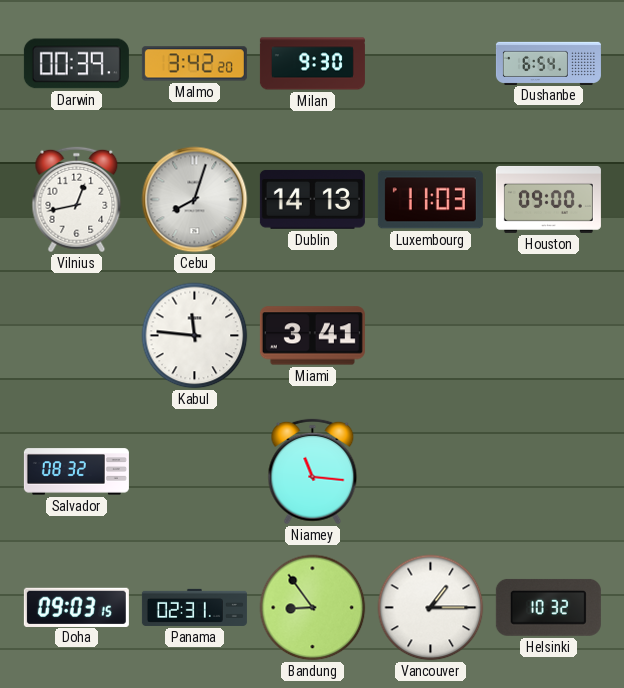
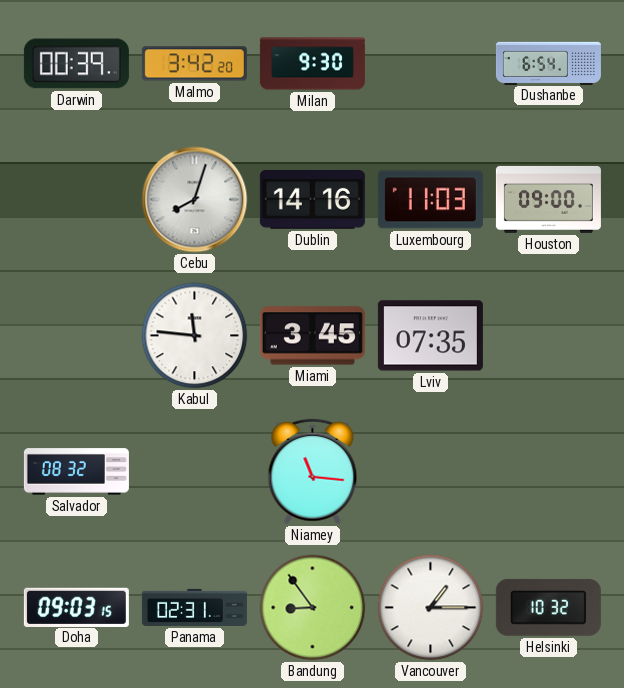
Vilnius: 12:43 -> none
Dublin: 14:13 -> 14:16
Miami: 3:41 -> 3:45
Lviv: none -> 07:35
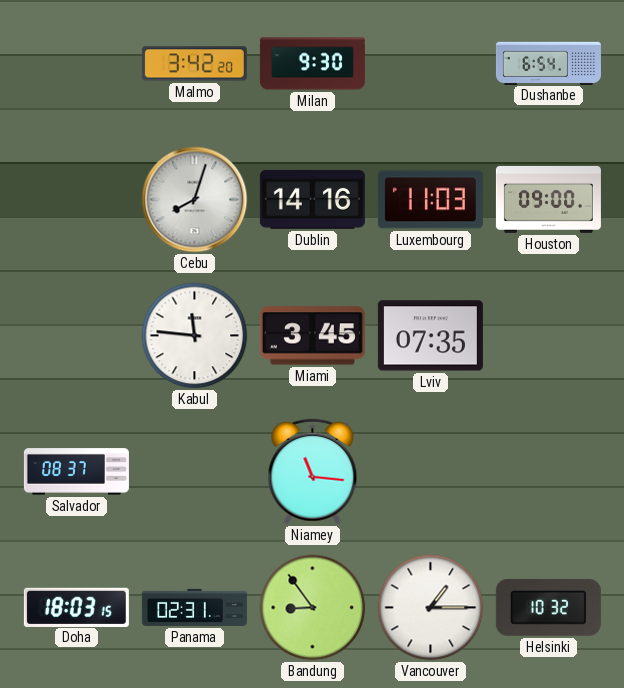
Darwin: 00:39 -> none
Salvador: 08:32 -> 08:37
Doha: 09:03 -> 18:03
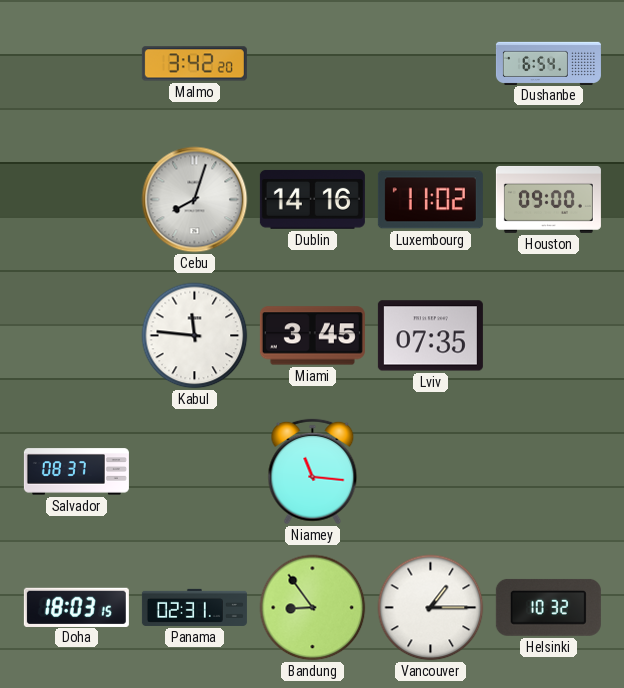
Milan: 9:30 -> none
Luxembourg: 11:03 -> 11:02
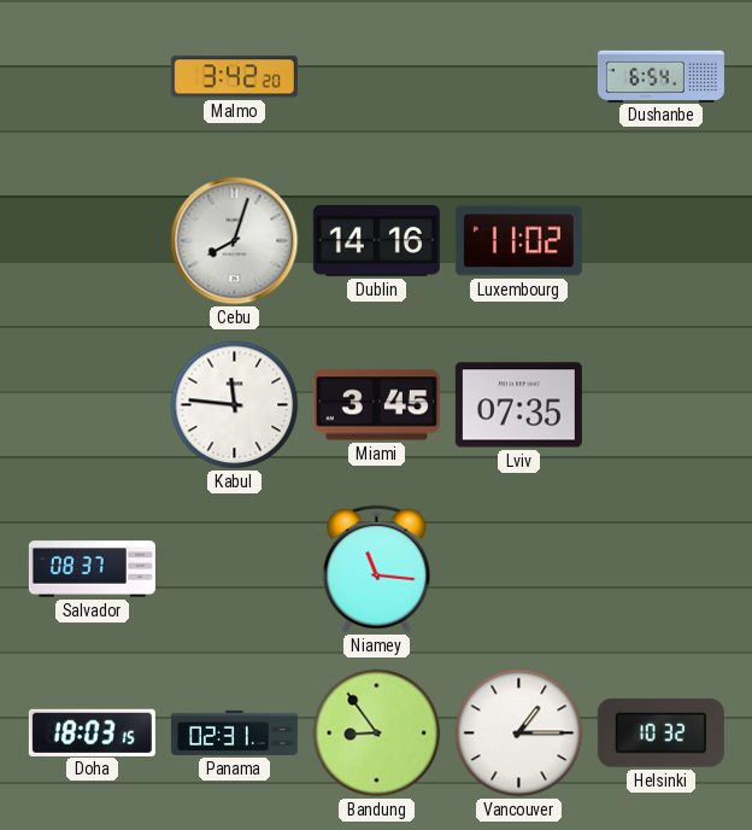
Houston: 09:00 -> none
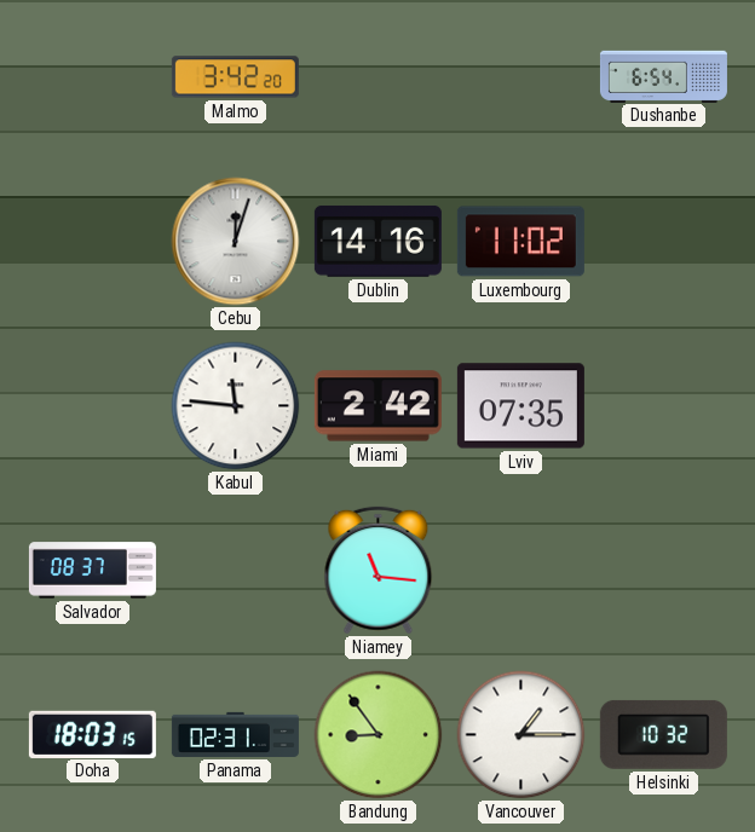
Cebu: 8:03 -> 12:03
Miami: 3:45 -> 2:42
